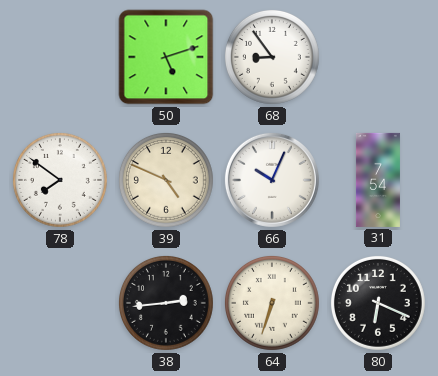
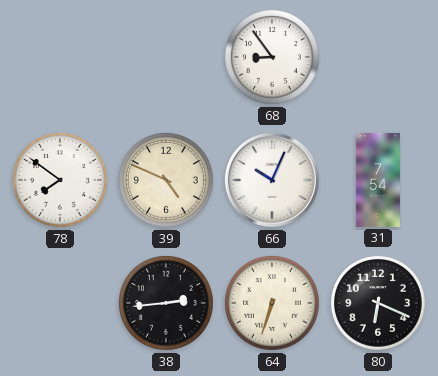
50: 5:12 -> none
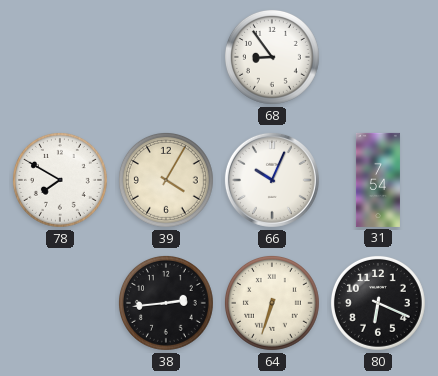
78: 7:51 -> 7:50
39: 4:49 -> 4:05
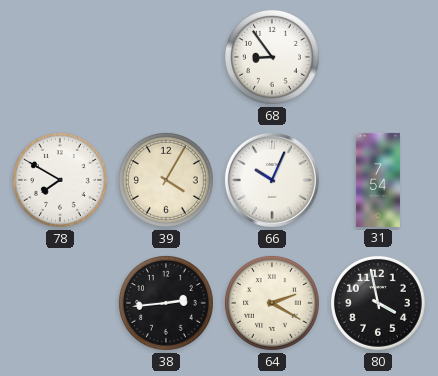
64: 6:33 -> 2:20
80: 6:19 -> 3:58
